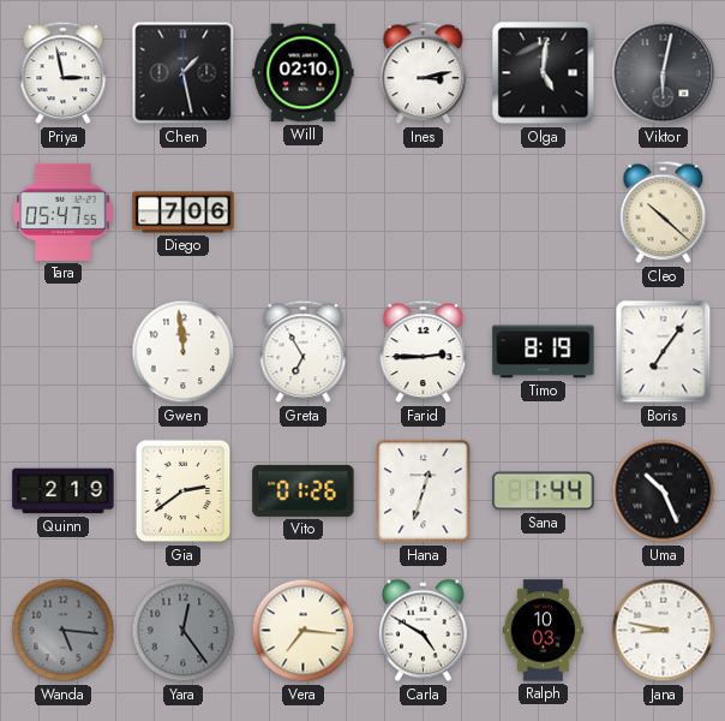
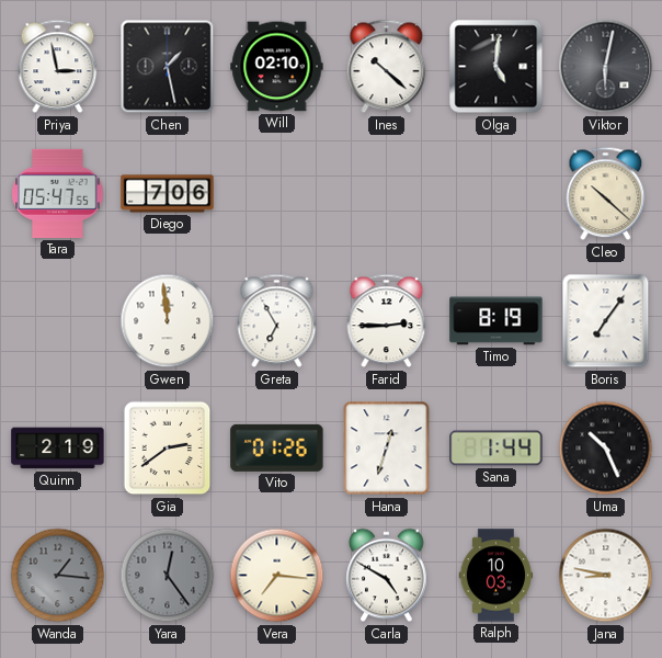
Ines: 3:13 -> 10:22
Wanda: 5:16 -> 1:16
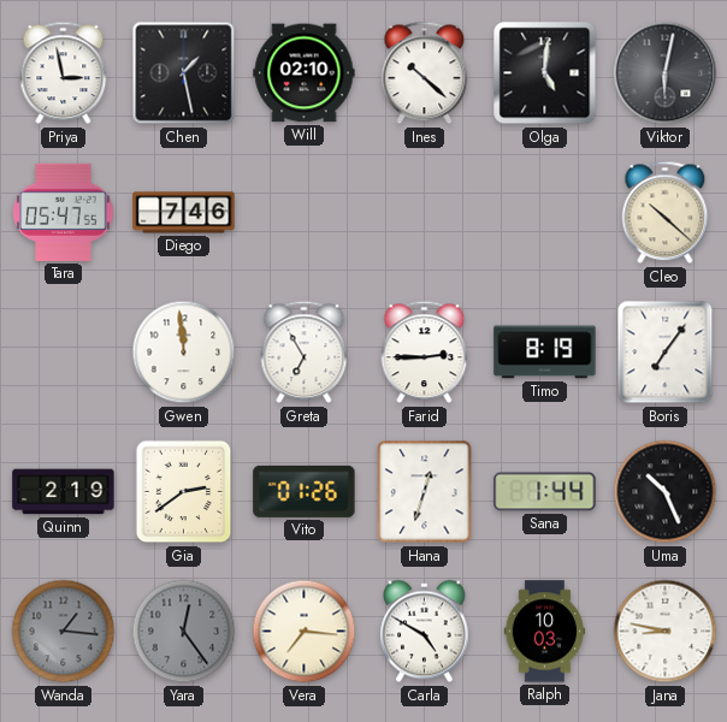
Diego: 7:06 -> 7:46
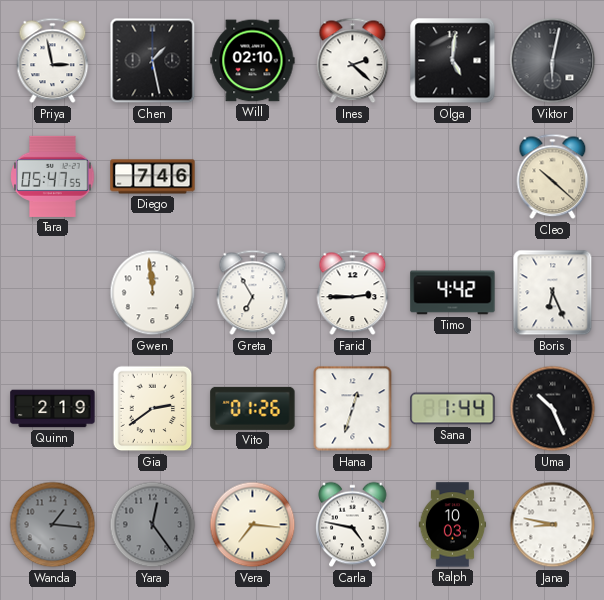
Ines: 10:22 -> 2:22
Timo: 8:19 -> 4:42
Boris: 7:06 -> 6:26
Carla: 4:50 -> 4:47
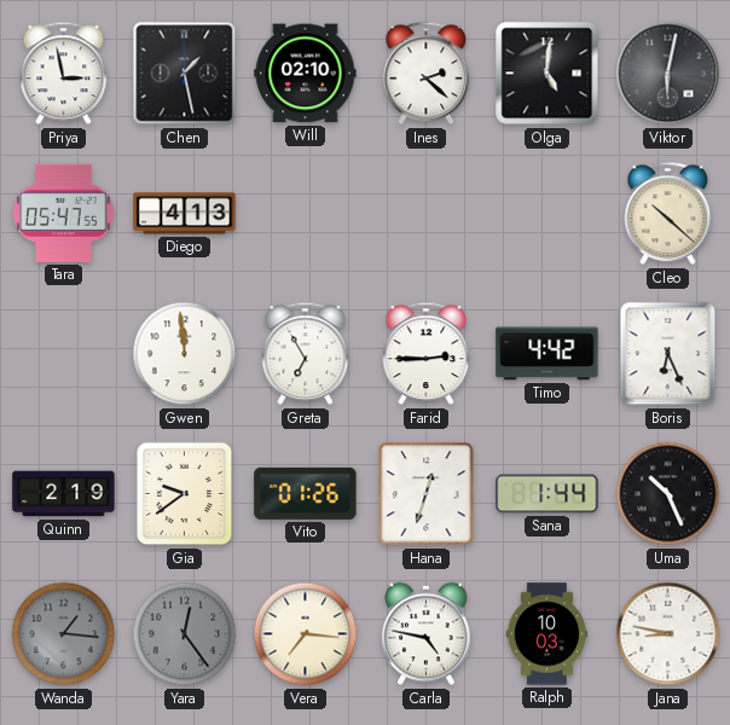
Diego: 7:46 -> 4:13
Gia: 2:39 -> 9:39
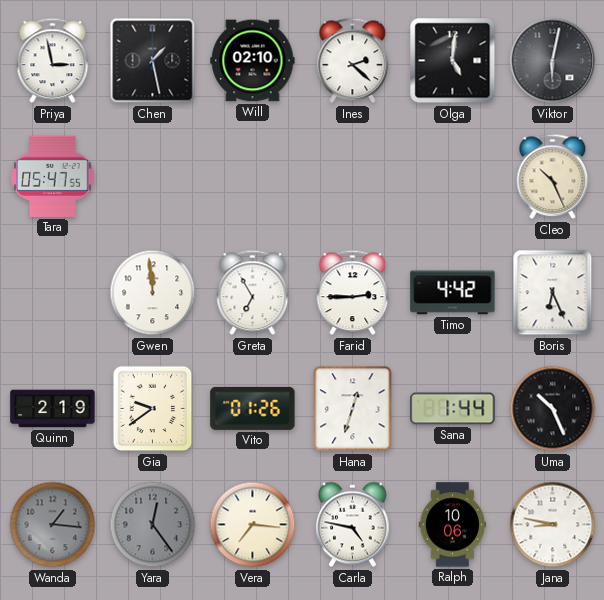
Diego: 4:13 -> none
Cleo: 10:22 -> 10:26
Ralph: 10:03 -> 10:06
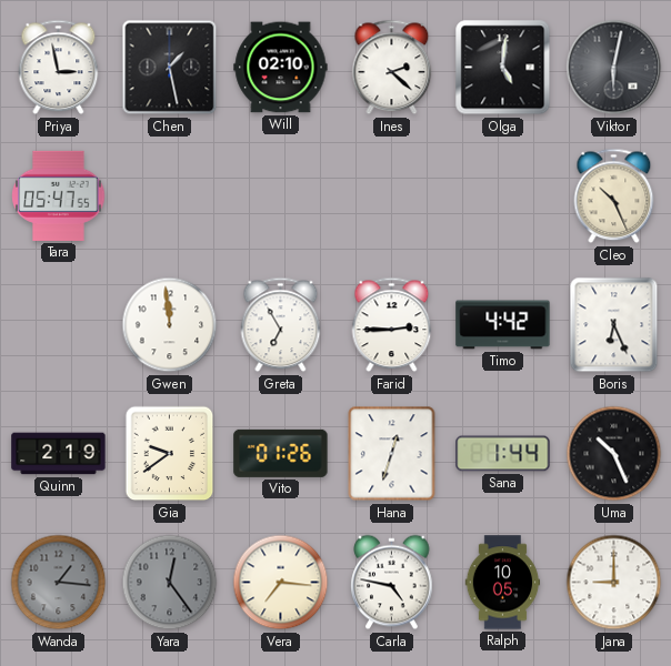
Ralph: 10:06 -> 10:05
Jana: 8:47 -> 9:00
